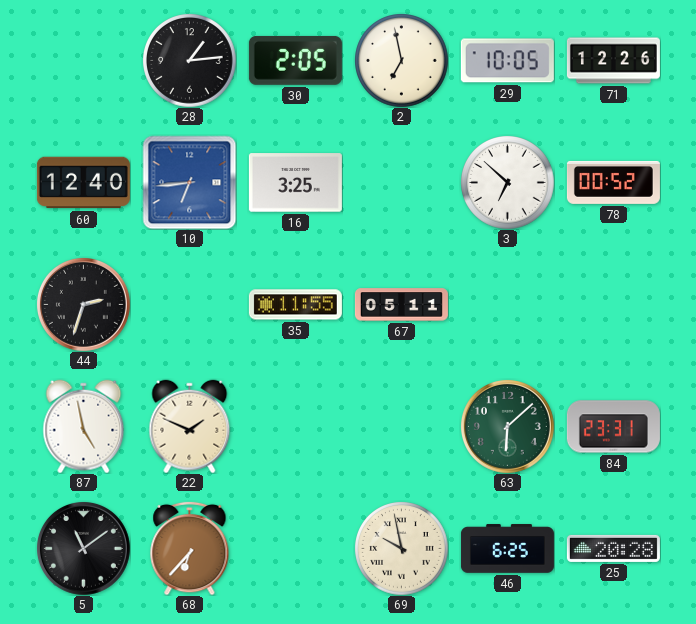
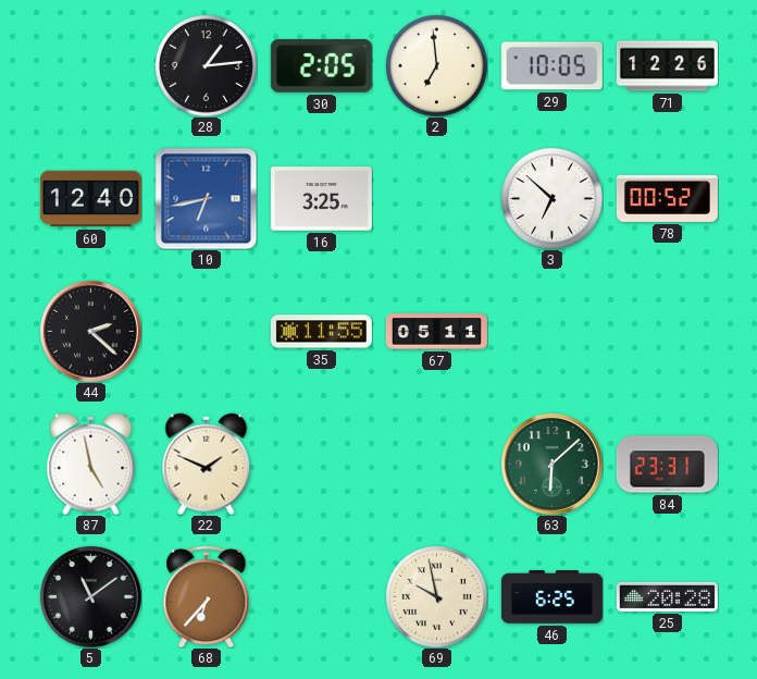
2: 6:58 -> 6:59
10: 6:44 -> 6:43
44: 2:33 -> 2:22
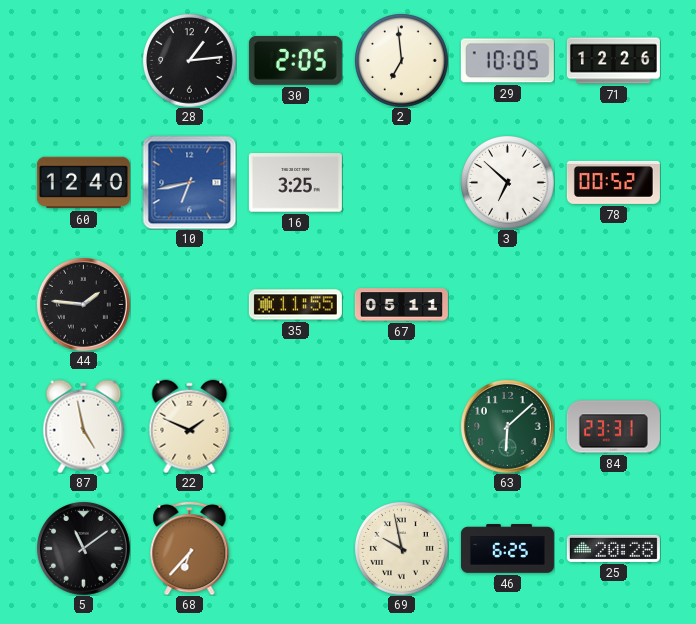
44: 2:22 -> 1:46
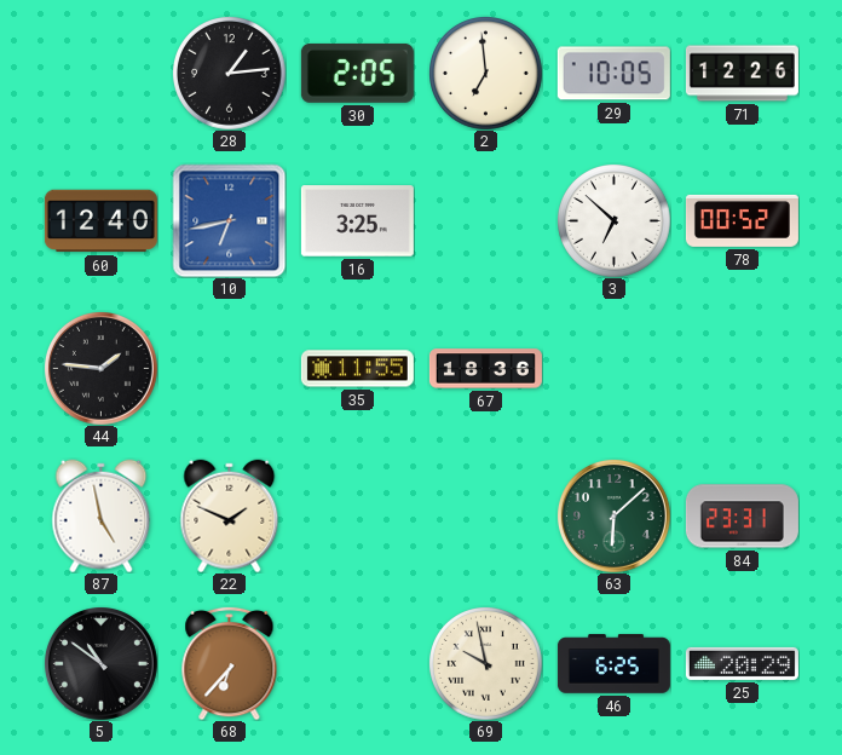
67: 05:11 -> 18:36
5: 11:09 -> 10:51
25: 20:28 -> 20:29
